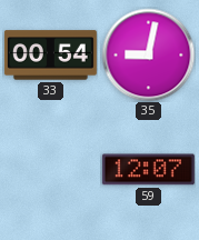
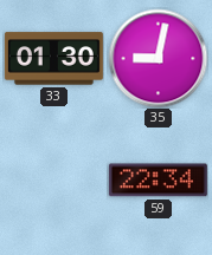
33: 00:54 -> 01:30
59: 12:07 -> 22:34
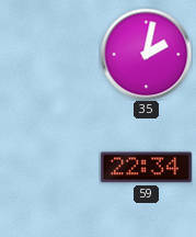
33: 01:30 -> none
35: 9:02 -> 2:02
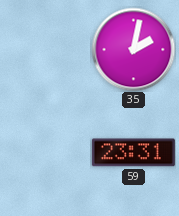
59: 22:34 -> 23:31
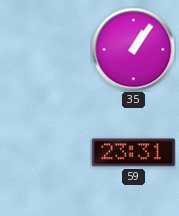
35: 2:02 -> 1:06
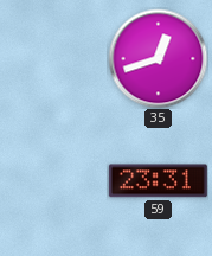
35: 1:06 -> 12:42
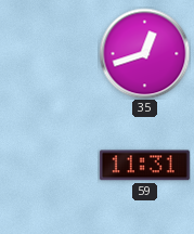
59: 23:31 -> 11:31
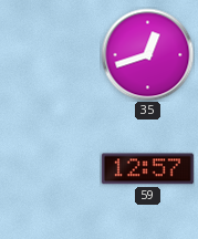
59: 11:31 -> 12:57
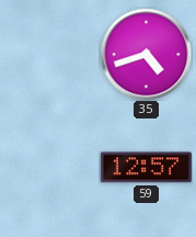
35: 12:42 -> 4:42
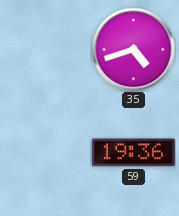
59: 12:57 -> 19:36
